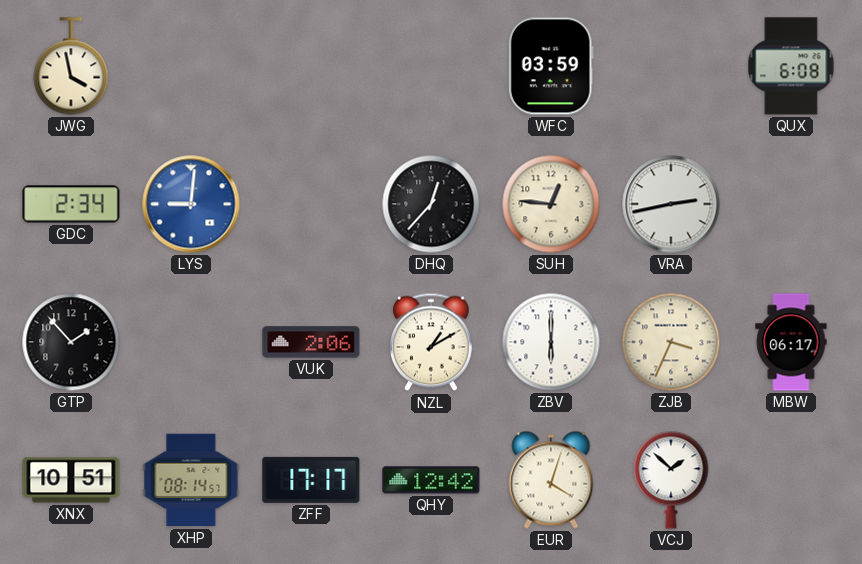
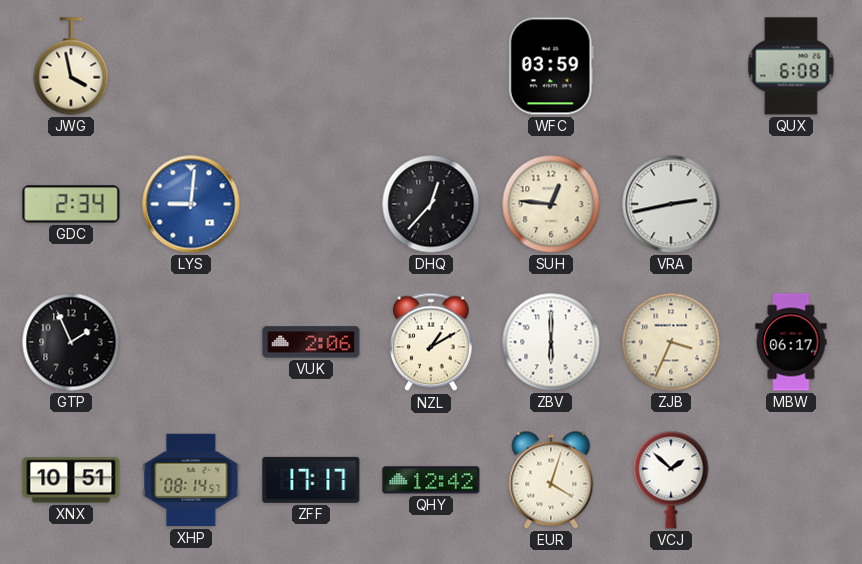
GTP: 1:53 -> 1:56
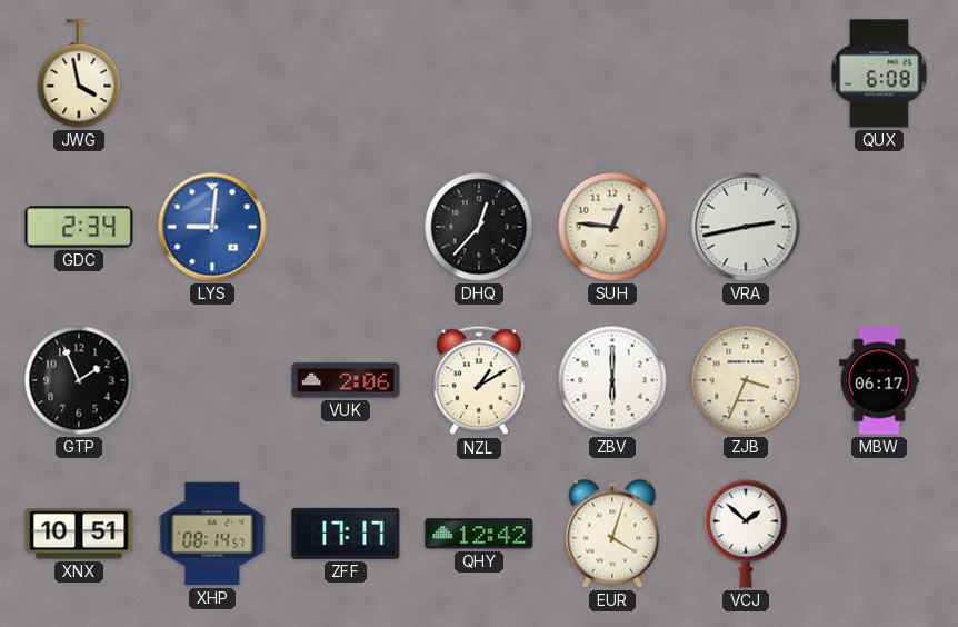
WFC: 03:59 -> none
